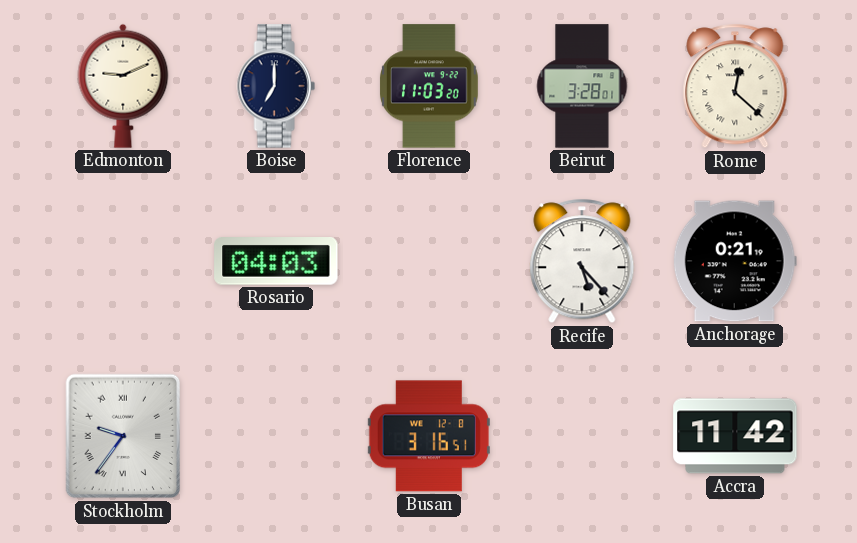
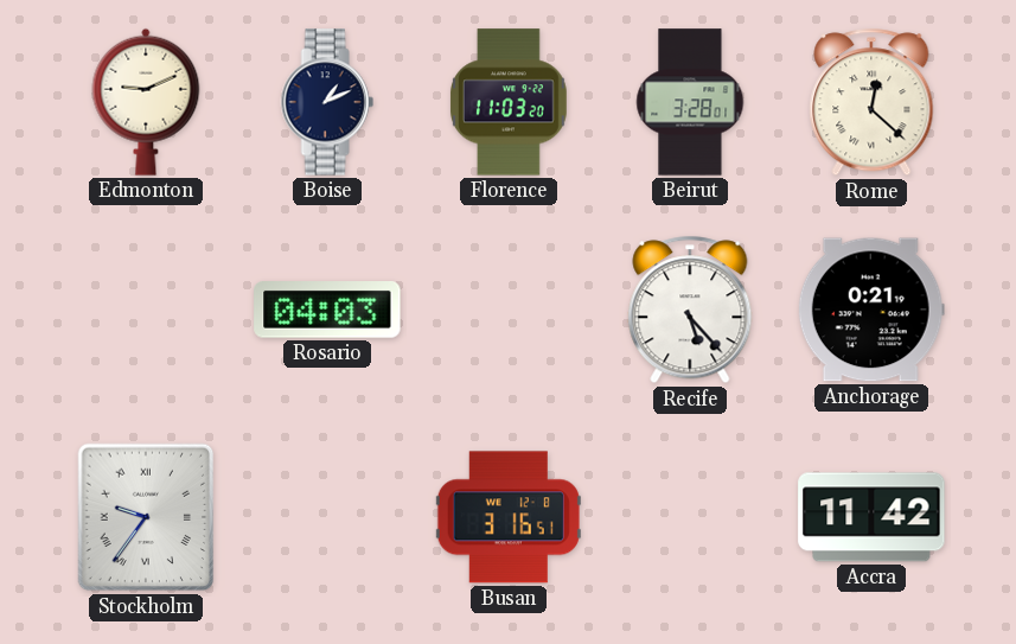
Boise: 7:00 -> 1:11
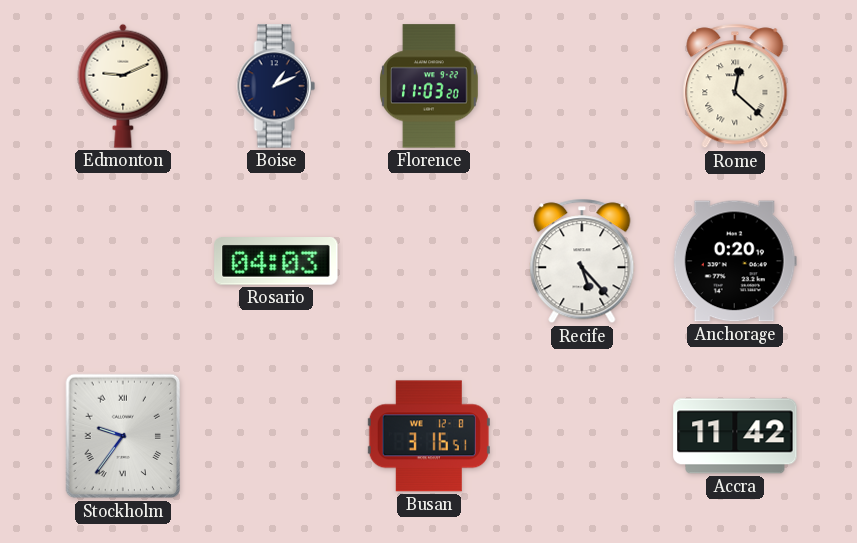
Beirut: 3:28 -> none
Anchorage: 0:21 -> 0:20
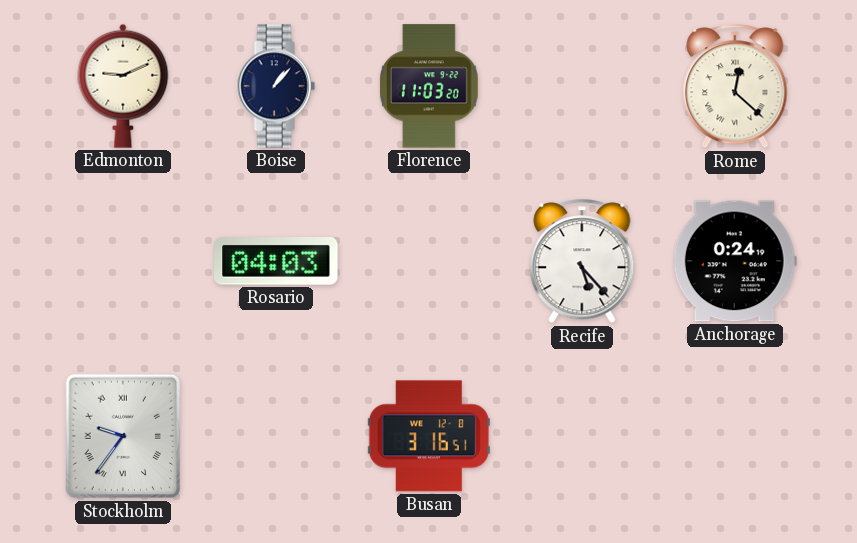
Boise: 1:11 -> 1:07
Anchorage: 0:20 -> 0:24
Accra: 11:42 -> none
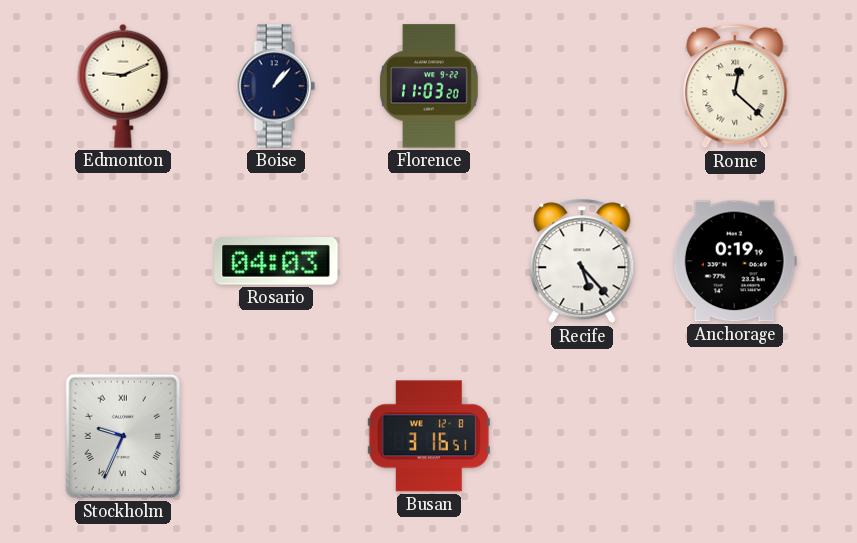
Anchorage: 0:24 -> 0:19
Stockholm: 9:36 -> 9:34
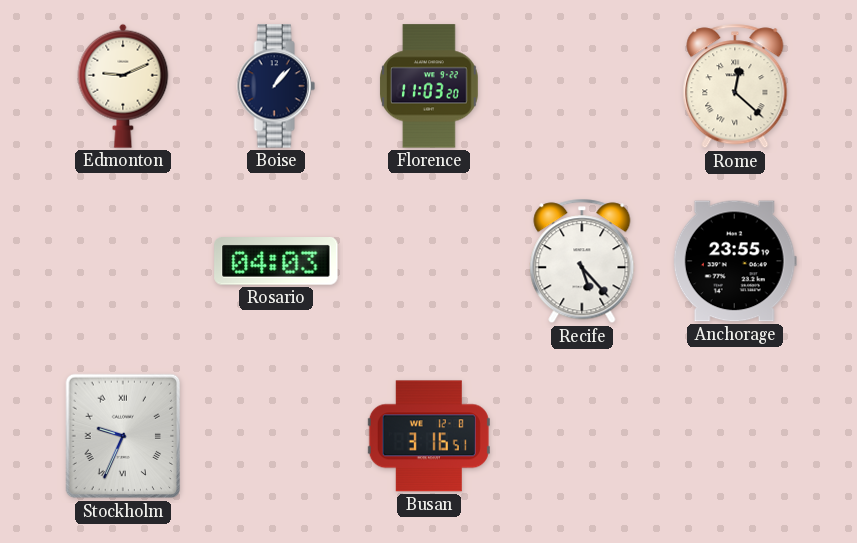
Anchorage: 0:19 -> 23:55
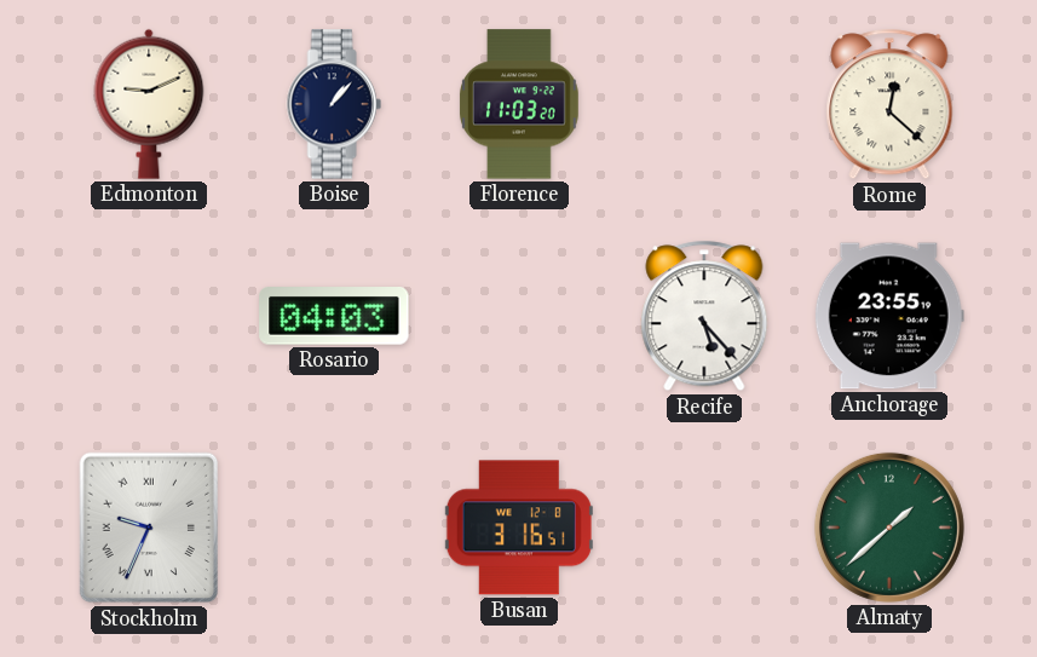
Almaty: none -> 1:38
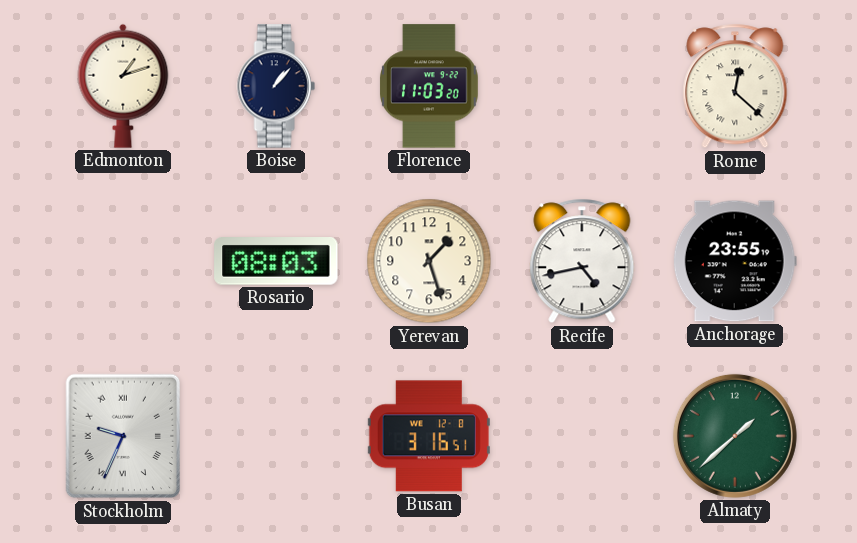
Edmonton: 9:11 -> 1:12
Rosario: 04:03 -> 08:03
Yerevan: none -> 1:27
Recife: 5:23 -> 4:43
